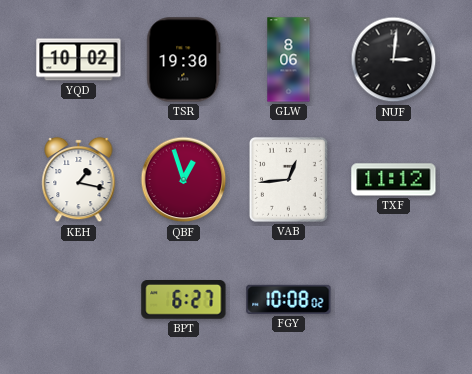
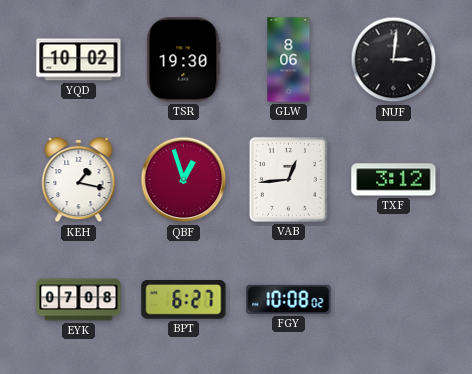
TXF: 11:12 -> 3:12
EYK: none -> 07:08
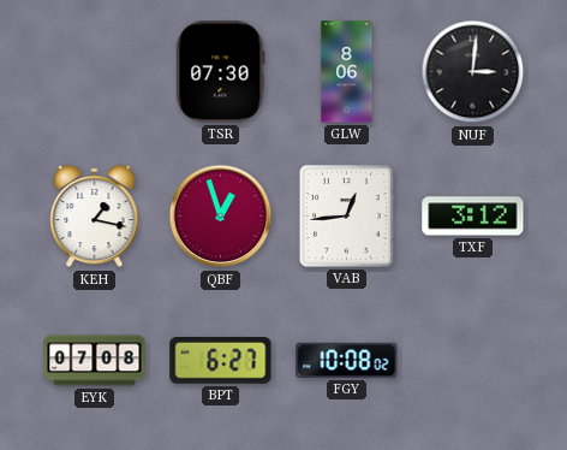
YQD: 10:02 -> none
TSR: 19:30 -> 07:30
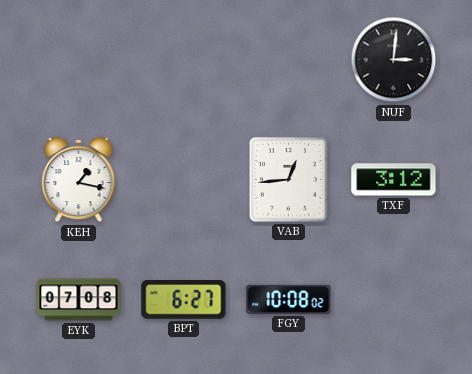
TSR: 07:30 -> none
GLW: 8:06 -> none
QBF: 12:57 -> none
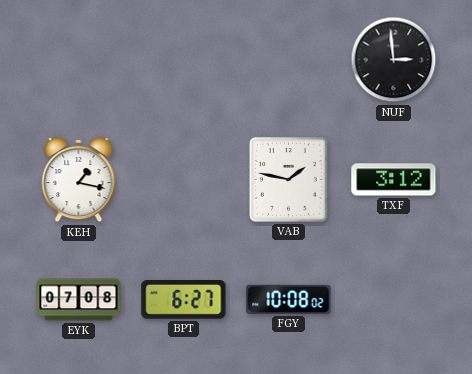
NUF: 3:01 -> 2:59
VAB: 12:44 -> 1:47
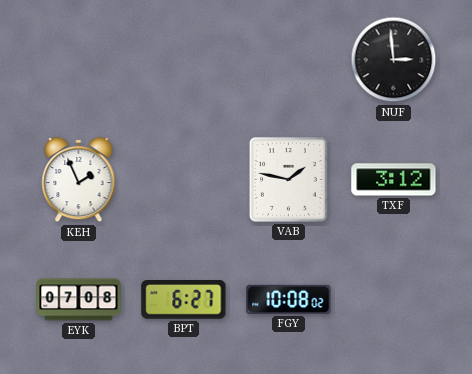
KEH: 1:17 -> 1:56
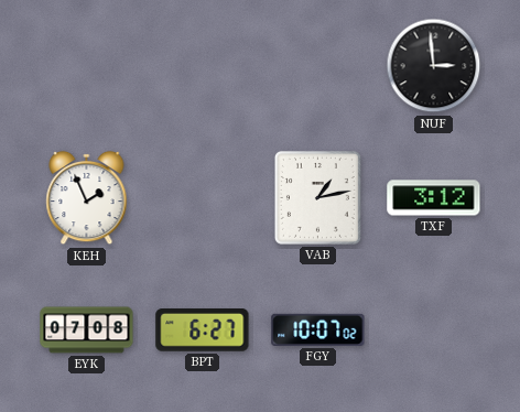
VAB: 1:47 -> 1:13
FGY: 10:08 -> 10:07
